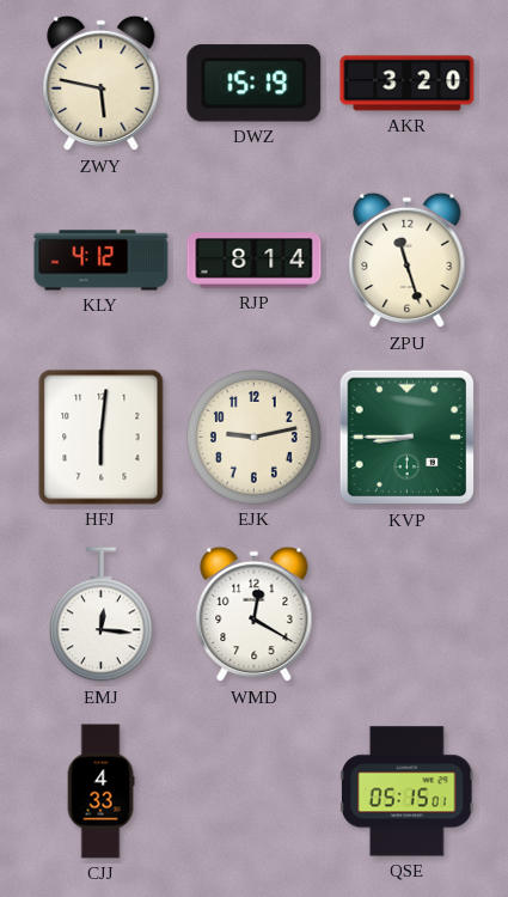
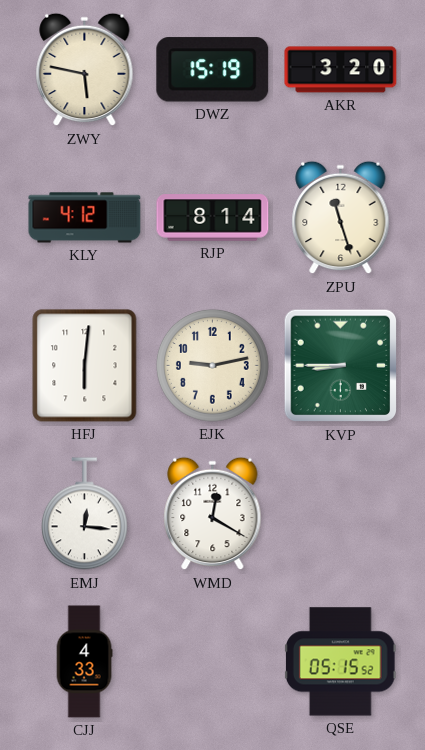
QSE: 05:15:01 -> 05:15:52
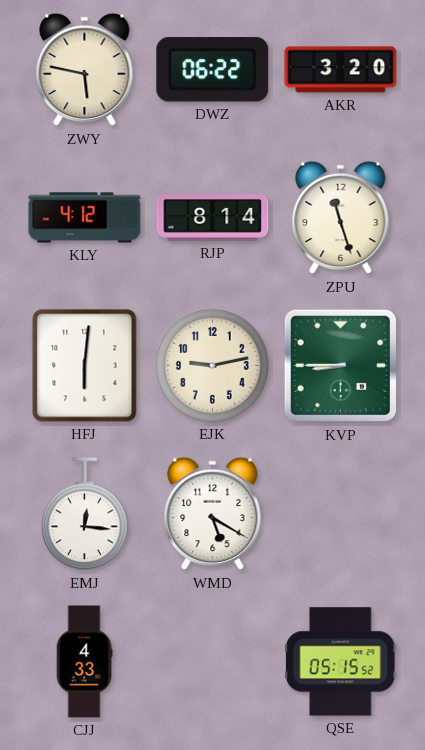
DWZ: 15:19 -> 06:22
WMD: 12:20 -> 5:20
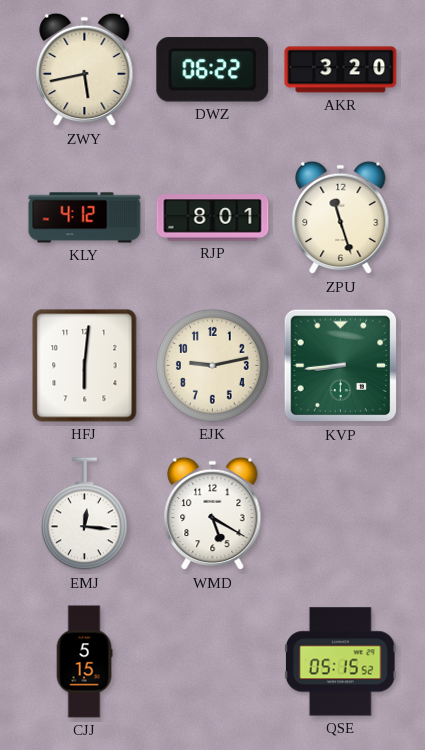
ZWY: 5:47 -> 5:43
RJP: 8:14 -> 8:01
KVP: 8:45 -> 8:44
CJJ: 4:33 -> 5:15
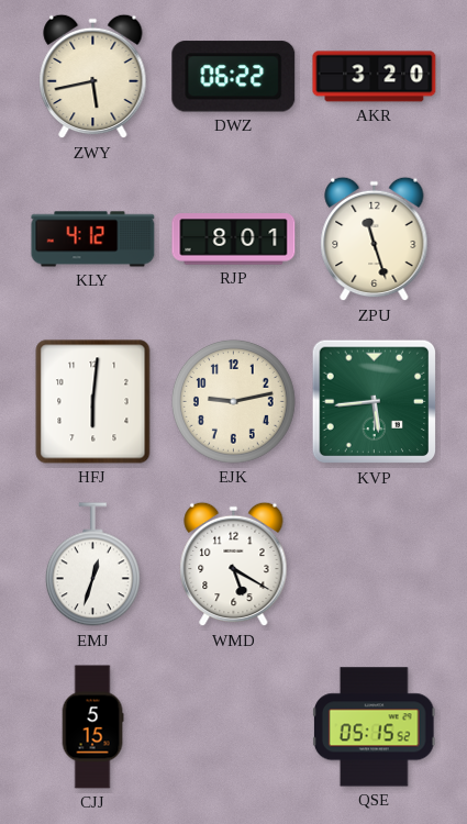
KVP: 8:44 -> 5:44
EMJ: 12:16 -> 12:33
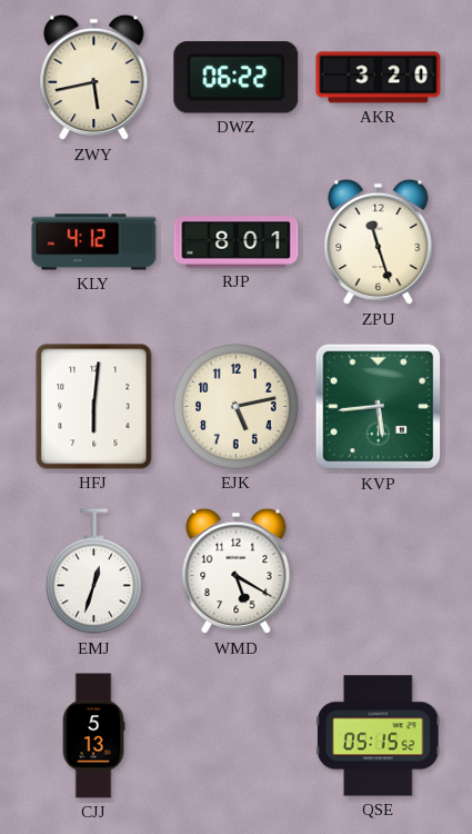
EJK: 9:13 -> 5:13
CJJ: 5:15 -> 5:13
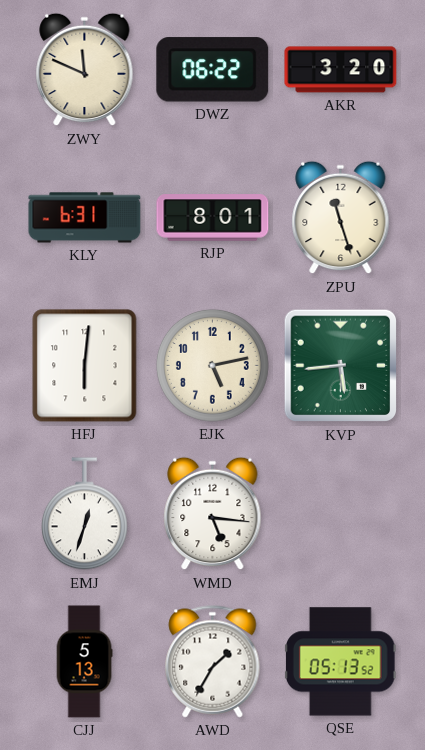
ZWY: 5:43 -> 11:49
KLY: 4:12 -> 6:31
WMD: 5:20 -> 5:16
AWD: none -> 1:35
QSE: 05:15 -> 05:13
